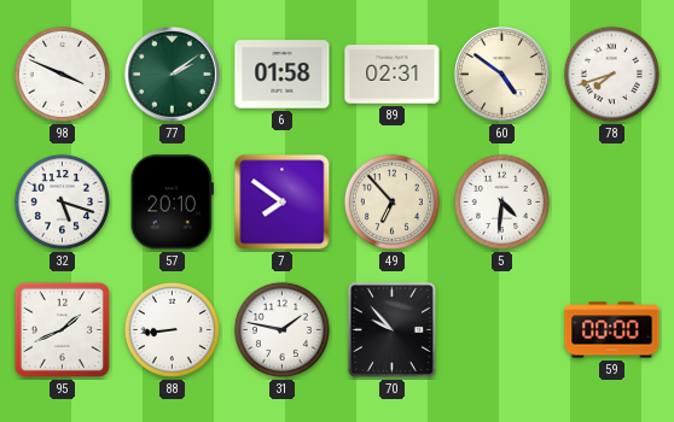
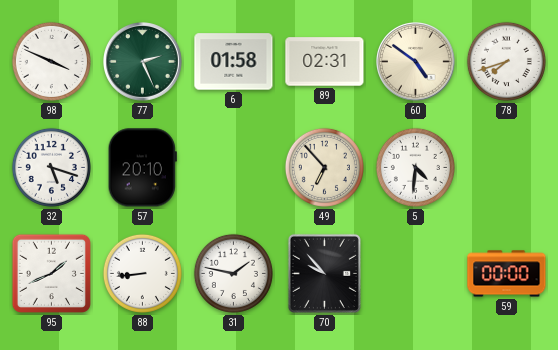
77: 2:09 -> 2:26
7: 7:51 -> none
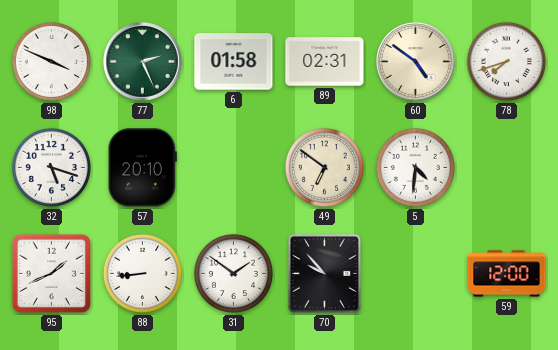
49: 6:53 -> 6:51
31: 1:47 -> 1:51
59: 00:00 -> 12:00
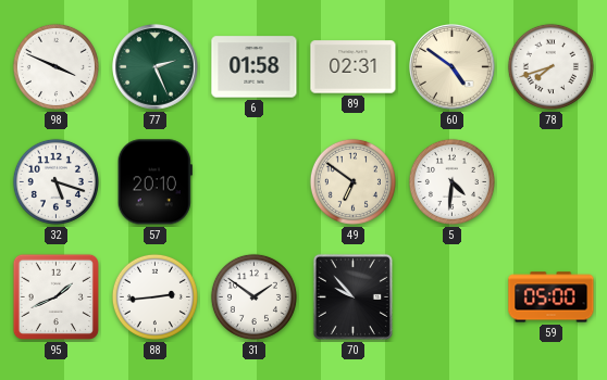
88: 8:44 -> 2:44
59: 12:00 -> 05:00
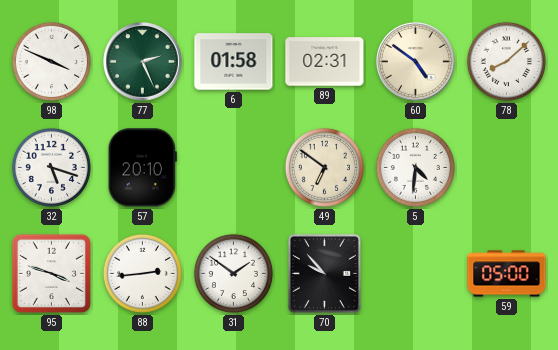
78: 7:42 -> 8:08
95: 1:41 -> 3:48
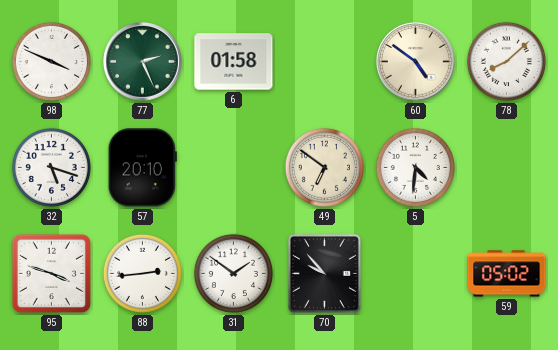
89: 02:31 -> none
59: 05:00 -> 05:02
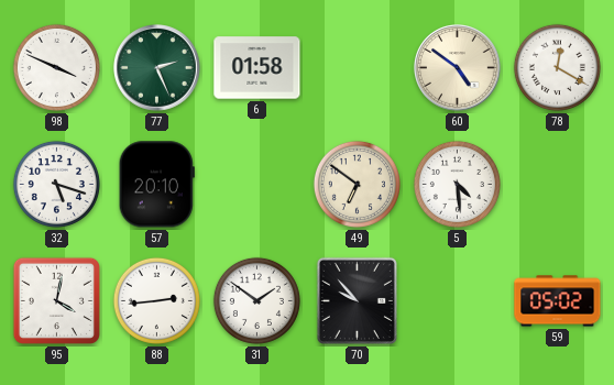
78: 8:08 -> 12:20
5: 4:31 -> 4:29
95: 3:48 -> 4:02
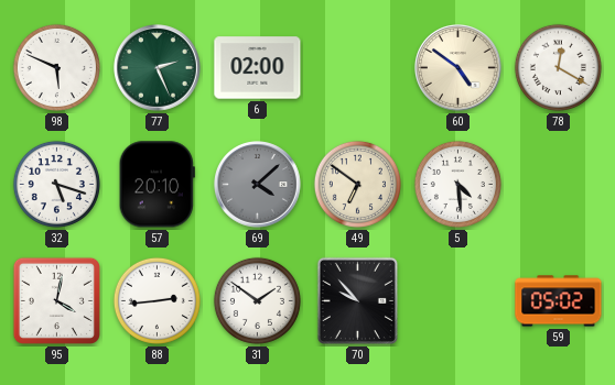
98: 3:49 -> 5:49
6: 01:58 -> 02:00
69: none -> 4:08
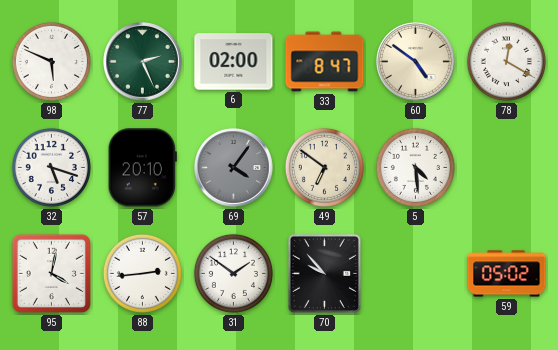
33: none -> 8:47
69: 4:08 -> 4:06
